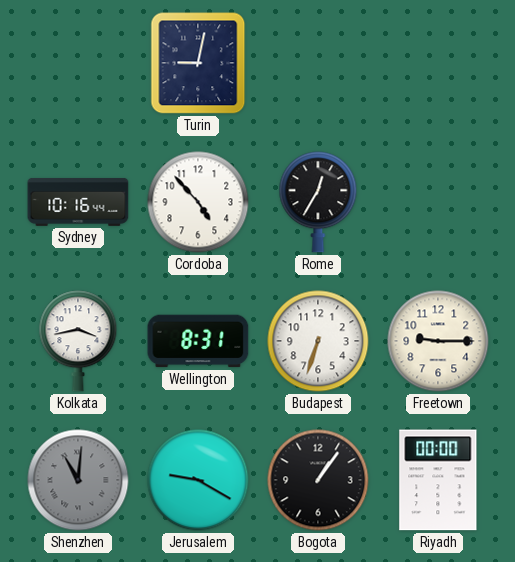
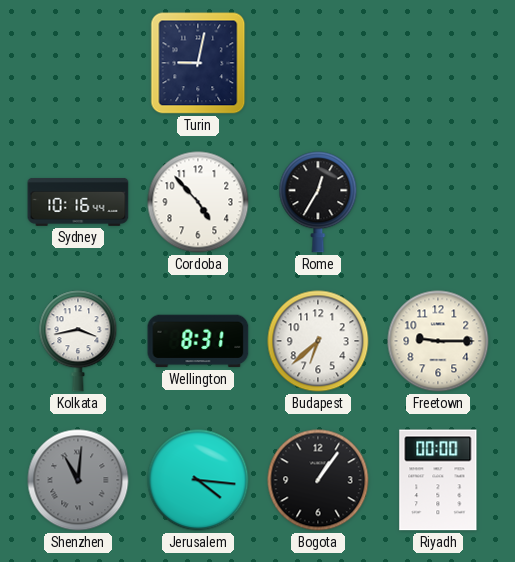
Budapest: 6:33 -> 6:38
Jerusalem: 9:20 -> 4:16
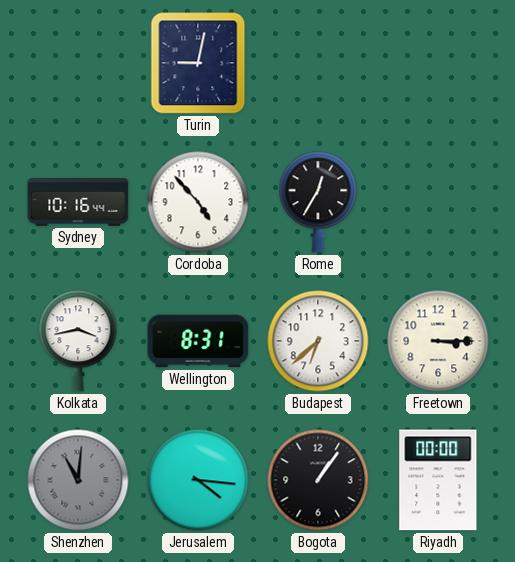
Freetown: 9:15 -> 3:15
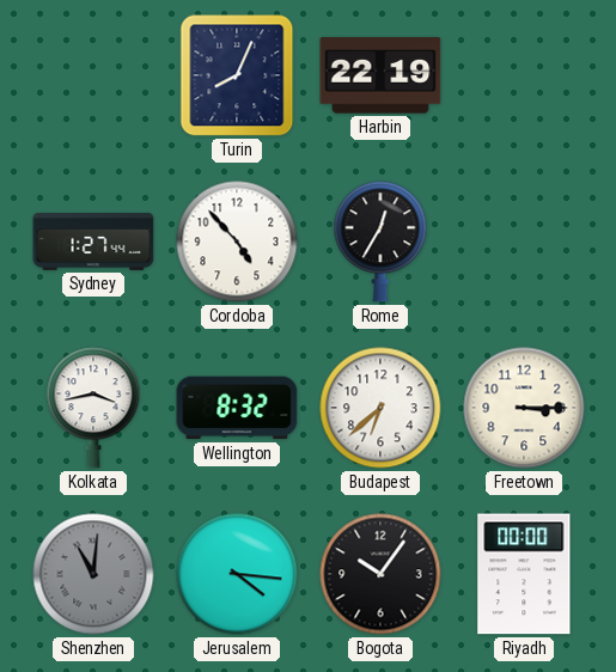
Turin: 9:02 -> 8:04
Harbin: none -> 22:19
Sydney: 10:16 -> 1:27
Wellington: 8:31 -> 8:32
Bogota: 1:06 -> 10:06
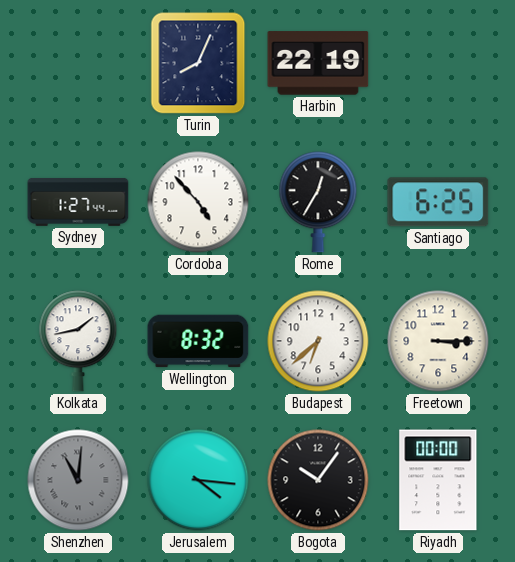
Santiago: none -> 6:25
Kolkata: 3:43 -> 1:43
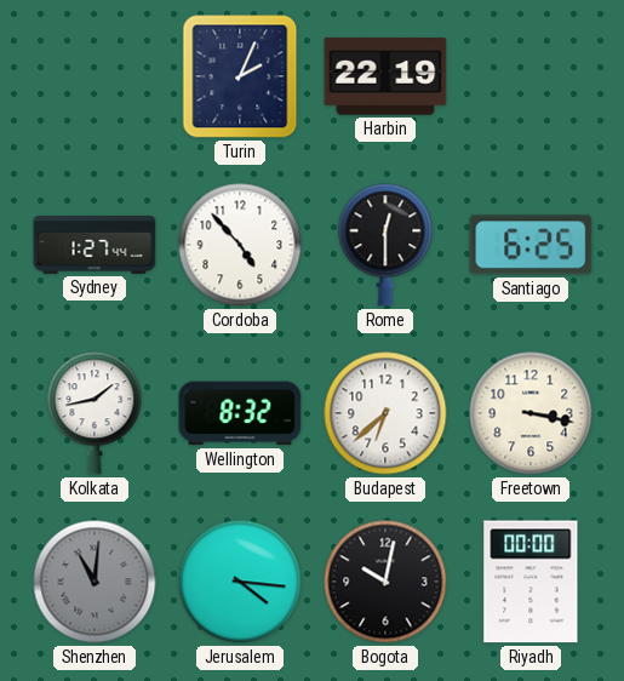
Turin: 8:04 -> 2:04
Rome: 12:35 -> 12:30
Freetown: 3:15 -> 3:17
Bogota: 10:06 -> 10:02
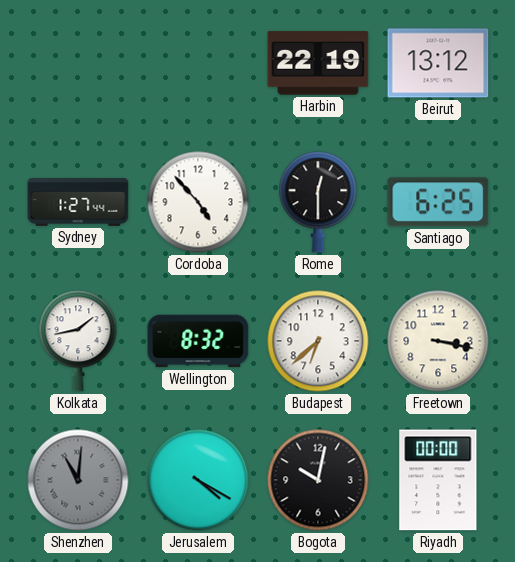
Turin: 2:04 -> none
Beirut: none -> 13:12
Jerusalem: 4:16 -> 4:20
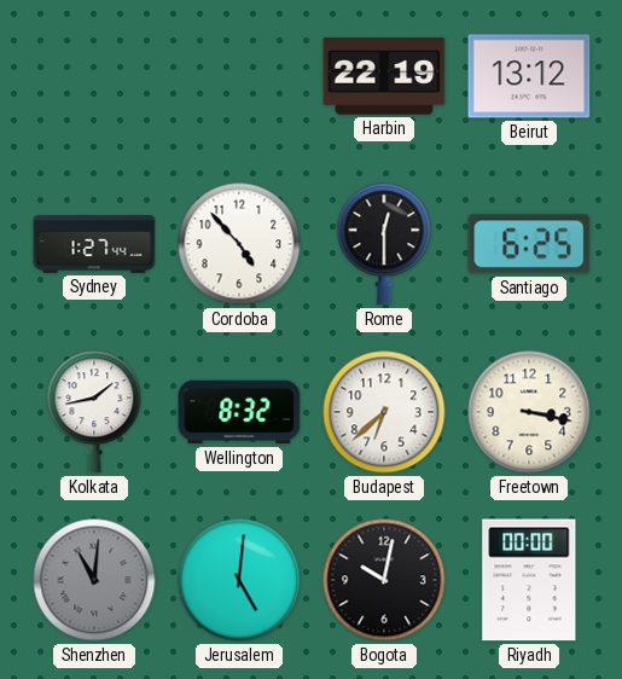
Jerusalem: 4:20 -> 5:01
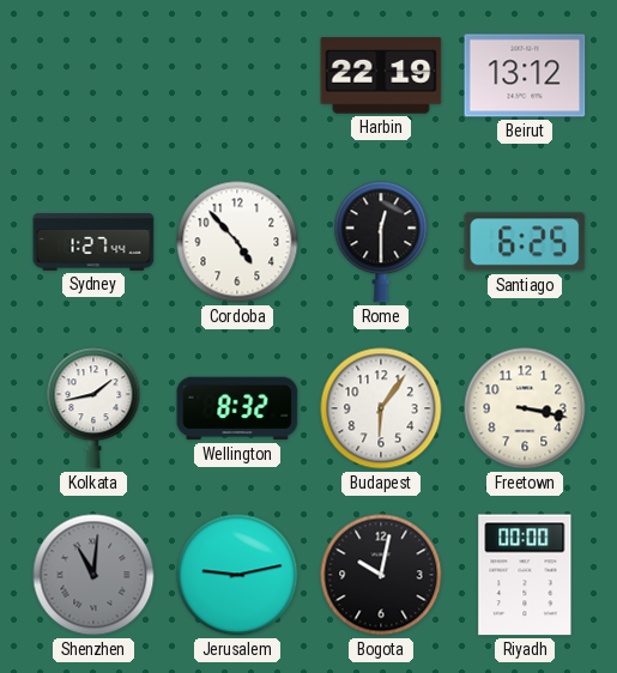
Budapest: 6:38 -> 6:06
Jerusalem: 5:01 -> 9:13
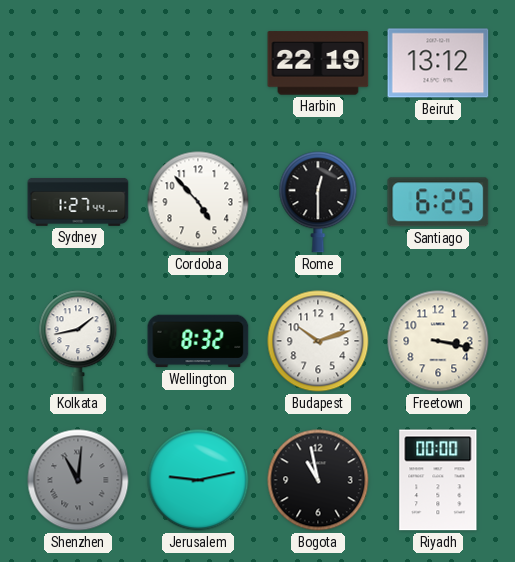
Budapest: 6:06 -> 10:12
Bogota: 10:02 -> 10:58
